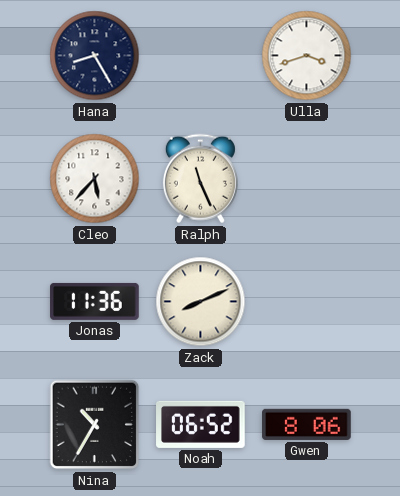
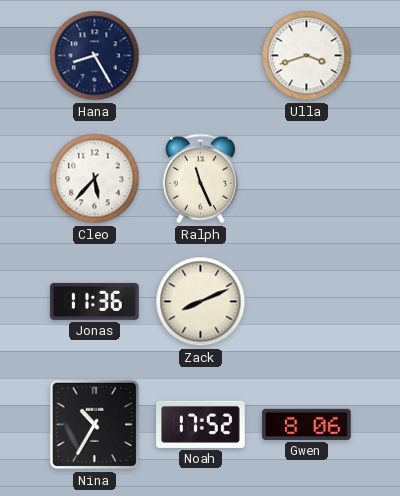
Noah: 06:52 -> 17:52
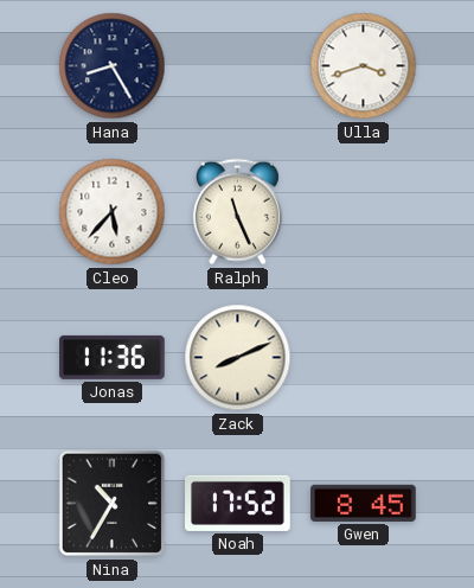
Gwen: 8:06 -> 8:45
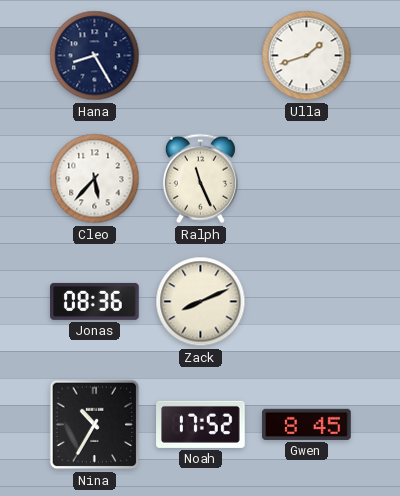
Ulla: 3:42 -> 1:42
Jonas: 11:36 -> 08:36
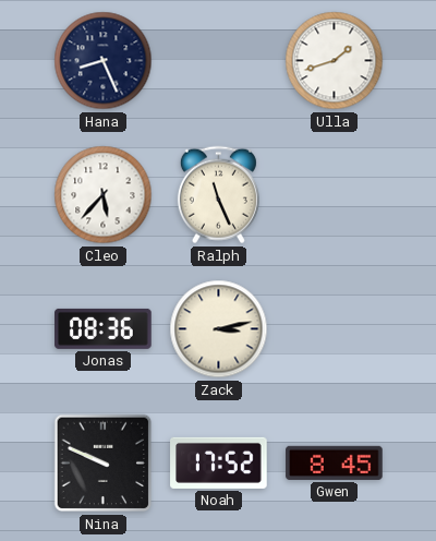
Hana: 8:25 -> 8:26
Zack: 8:11 -> 3:13
Nina: 10:35 -> 9:49
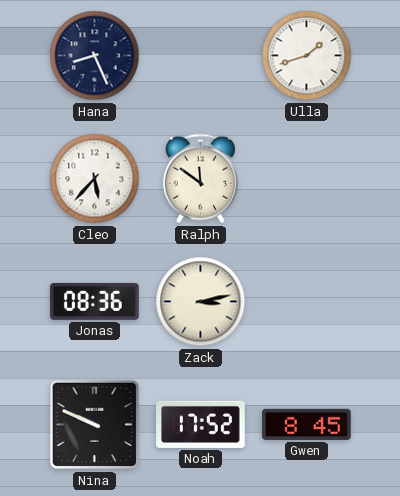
Ralph: 11:26 -> 11:51
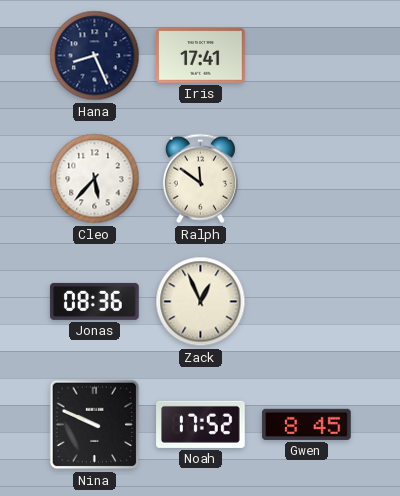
Iris: none -> 17:41
Ulla: 1:42 -> none
Zack: 3:13 -> 12:56
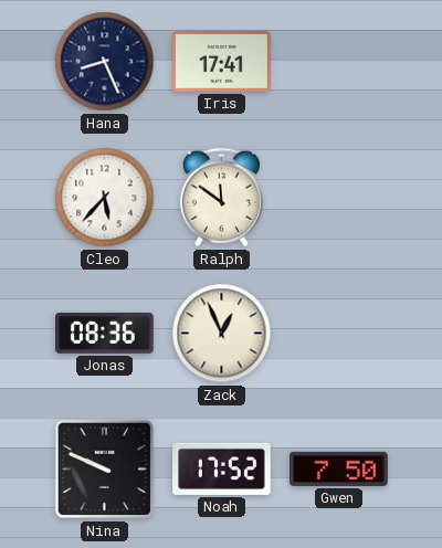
Gwen: 8:45 -> 7:50
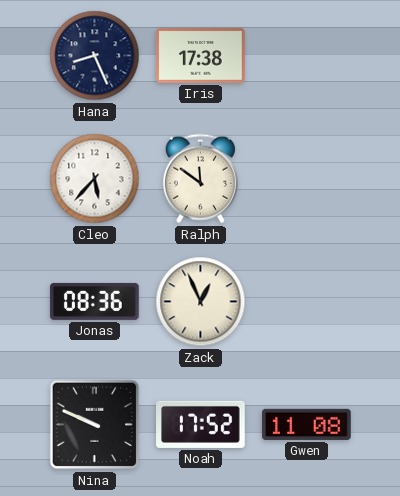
Iris: 17:41 -> 17:38
Gwen: 7:50 -> 11:08
